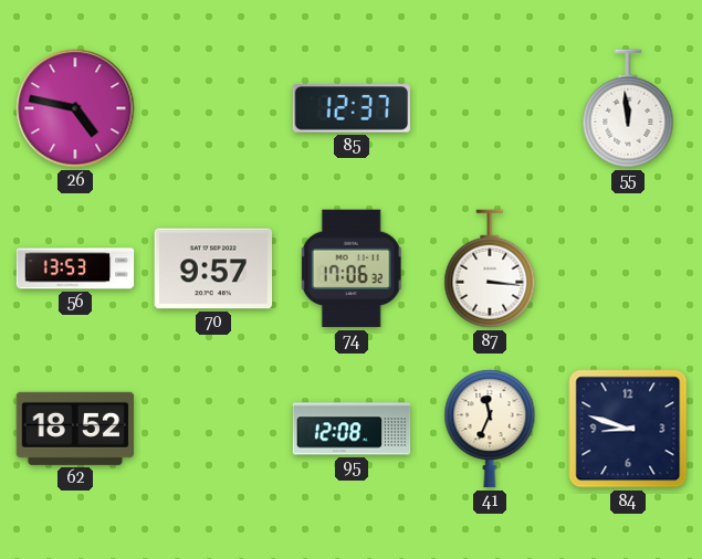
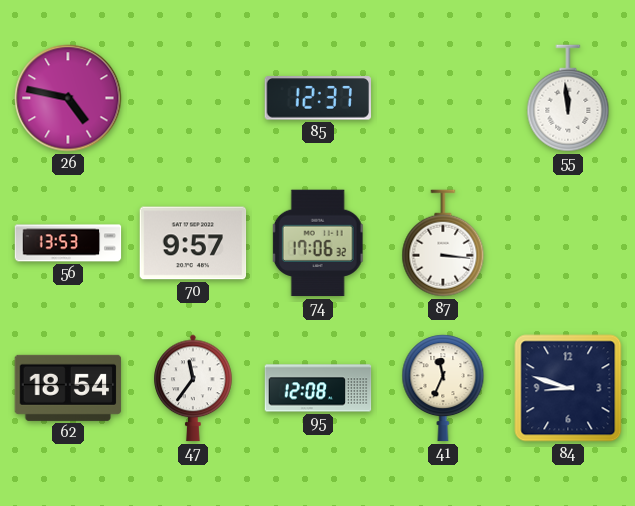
62: 18:52 -> 18:54
47: none -> 11:36
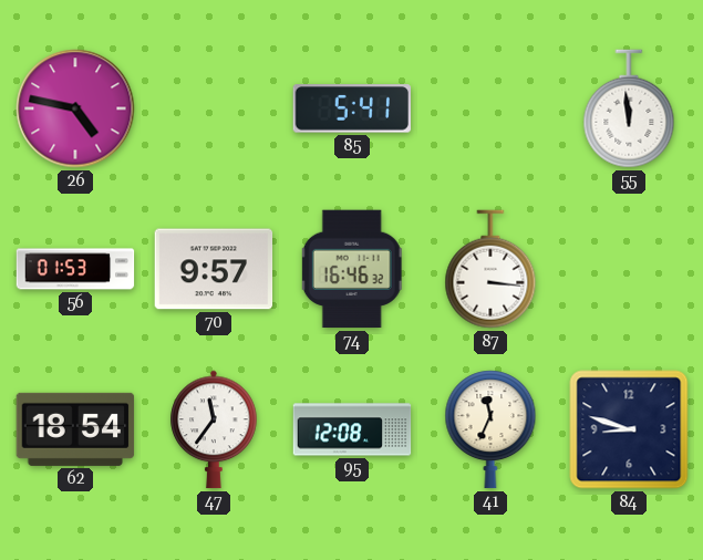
85: 12:37 -> 5:41
56: 13:53 -> 01:53
74: 17:06 -> 16:46
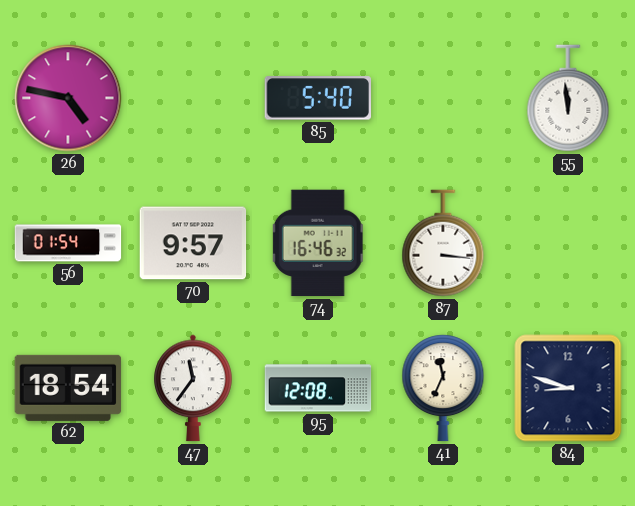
85: 5:41 -> 5:40
56: 01:53 -> 01:54
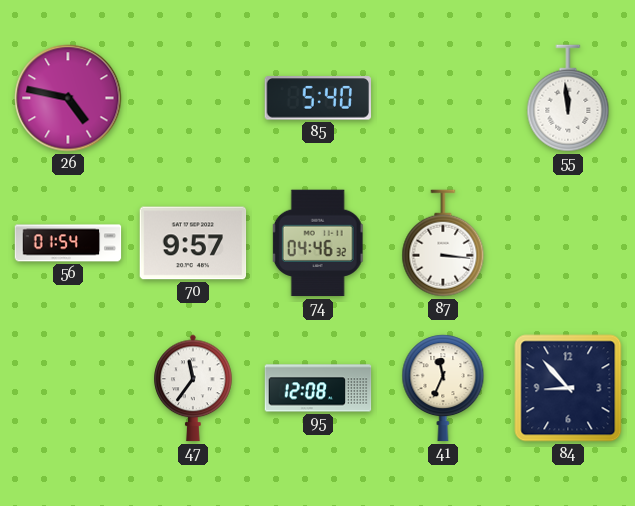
74: 16:46 -> 04:46
62: 18:54 -> none
84: 8:48 -> 8:53
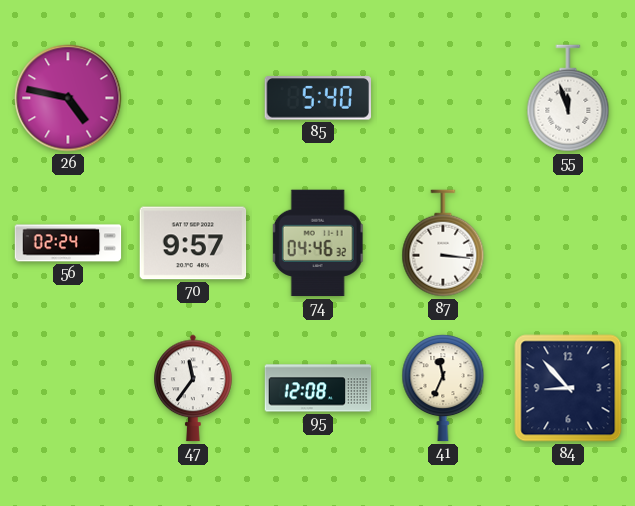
55: 11:59 -> 11:57
56: 01:54 -> 02:24
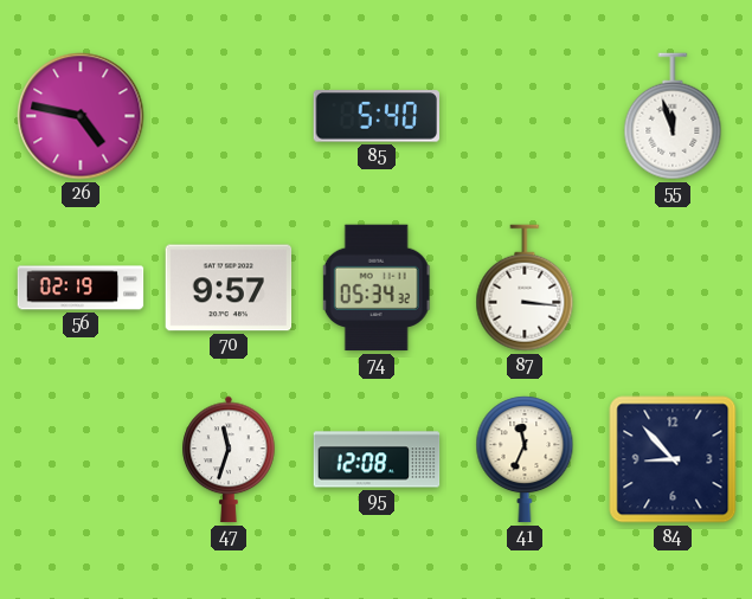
56: 02:24 -> 02:19
74: 04:46 -> 05:34
47: 11:36 -> 11:33
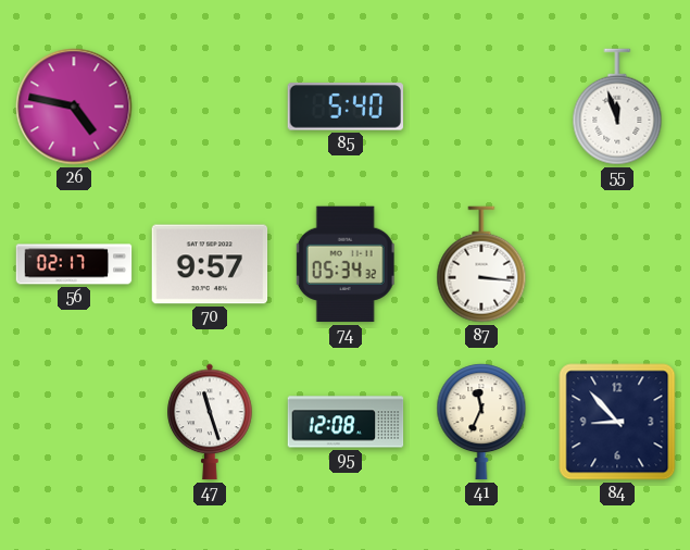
56: 02:19 -> 02:17
47: 11:33 -> 11:27
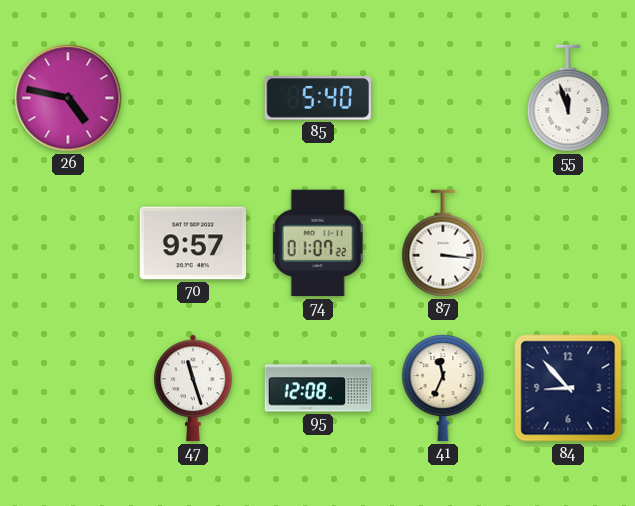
56: 02:17 -> none
74: 05:34 -> 01:07
